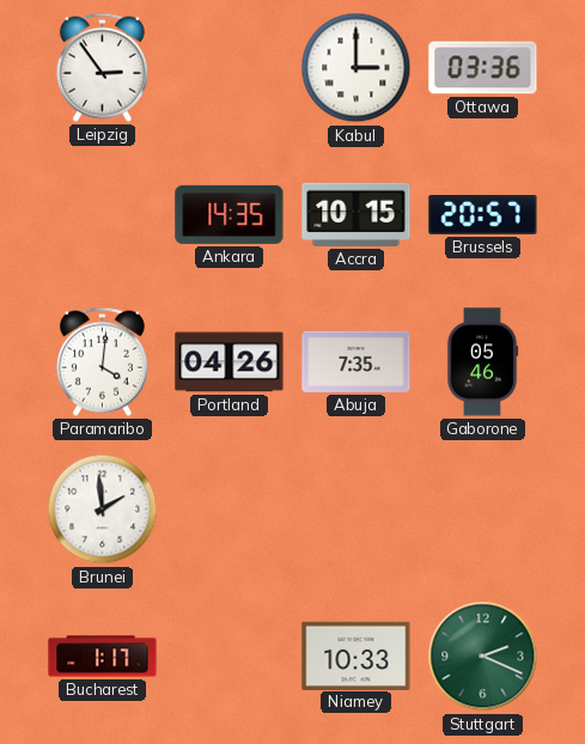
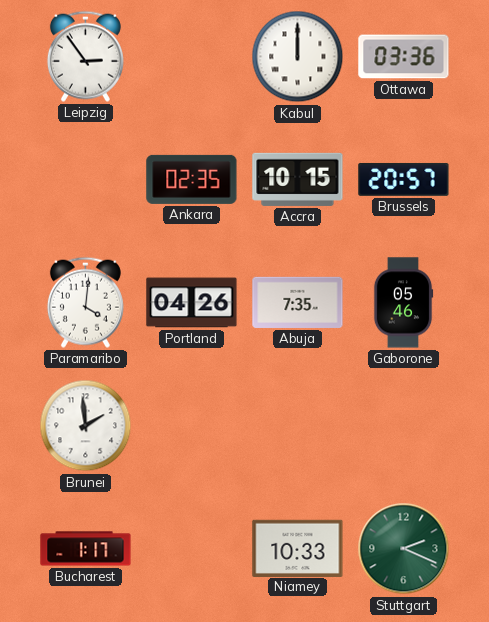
Kabul: 3:00 -> 12:00
Ankara: 14:35 -> 02:35
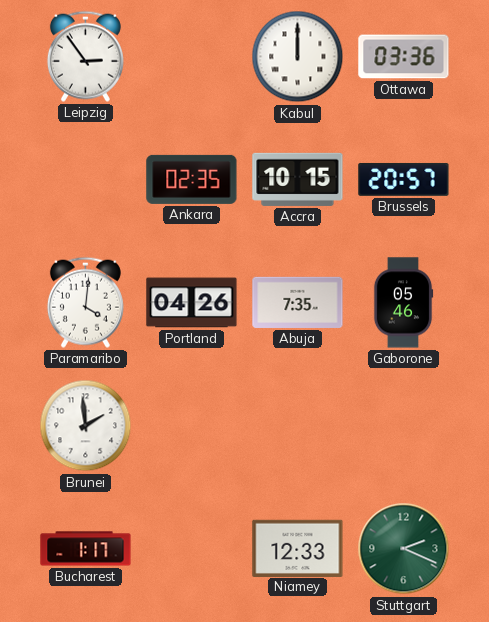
Niamey: 10:33 -> 12:33
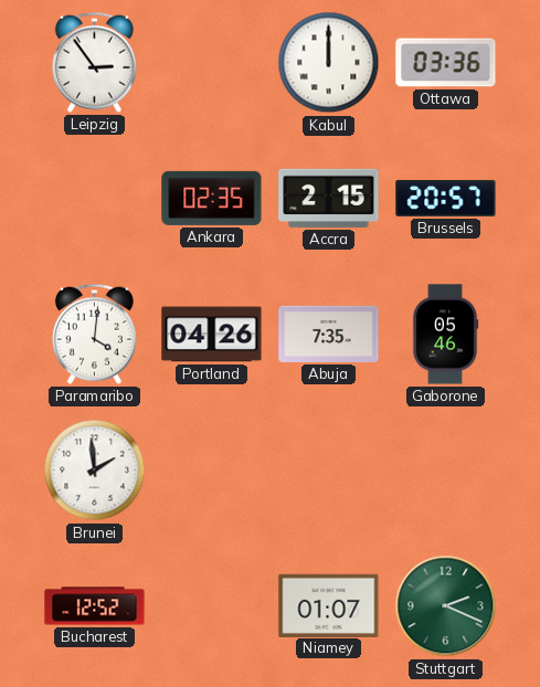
Accra: 10:15 -> 2:15
Bucharest: 1:17 -> 12:52
Niamey: 12:33 -> 01:07
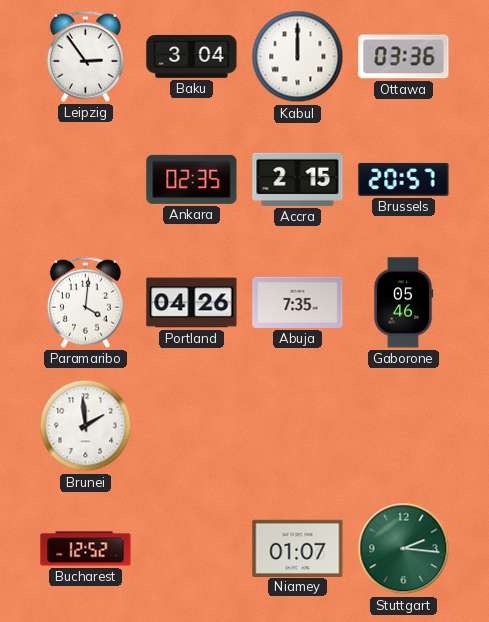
Baku: none -> 3:04
Stuttgart: 2:19 -> 2:16
